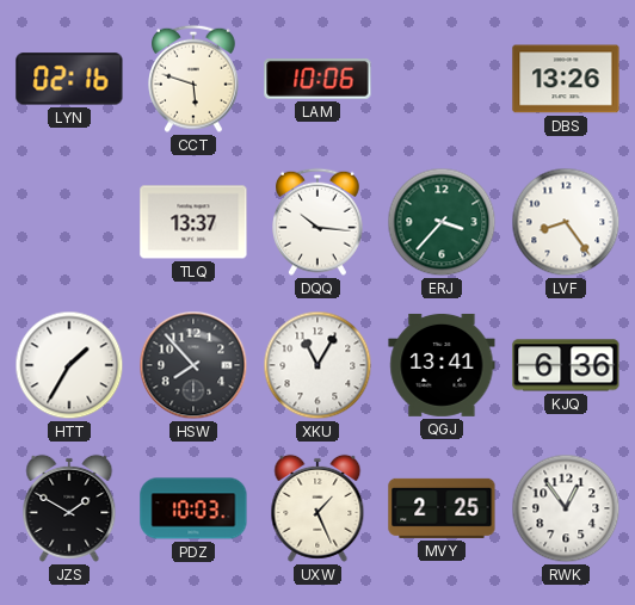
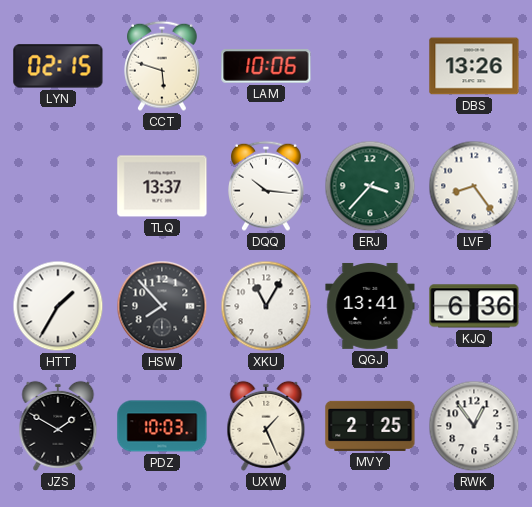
LYN: 02:16 -> 02:15
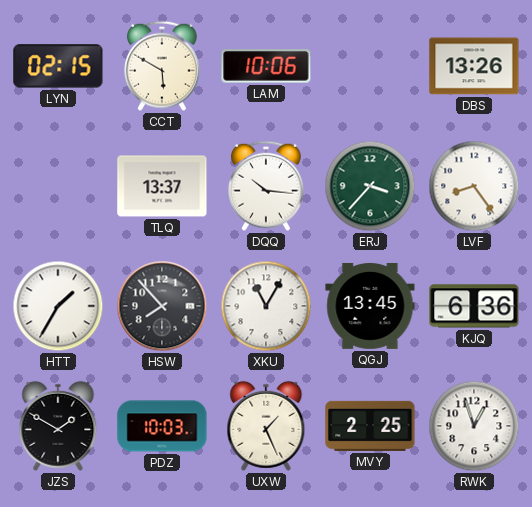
CCT: 5:48 -> 5:50
QGJ: 13:41 -> 13:45
RWK: 12:54 -> 12:57
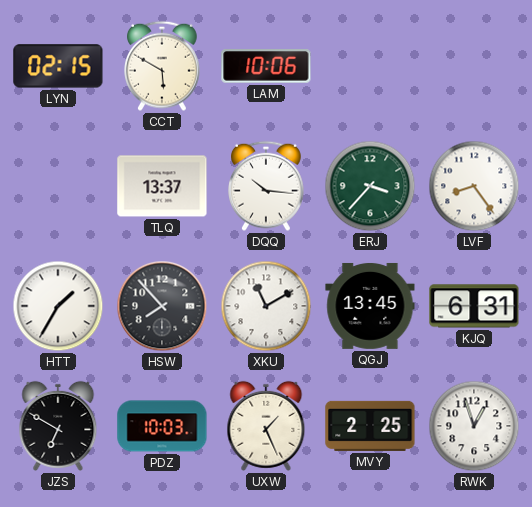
DBS: 13:26 -> none
XKU: 11:05 -> 11:10
KJQ: 6:36 -> 6:31
JZS: 1:50 -> 6:50
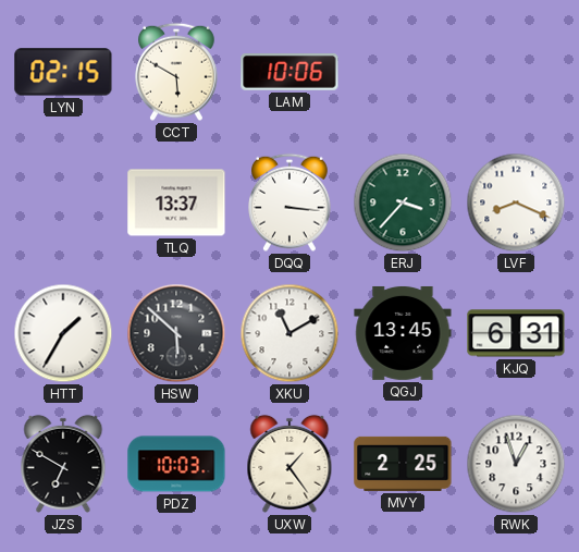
DQQ: 10:16 -> 3:16
LVF: 8:24 -> 8:19
HSW: 7:53 -> 5:52
UXW: 1:26 -> 1:24
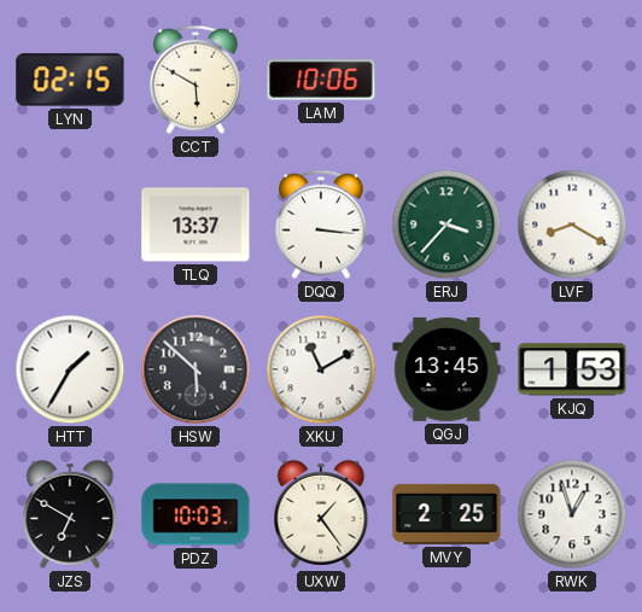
LVF: 8:19 -> 8:20
KJQ: 6:31 -> 1:53
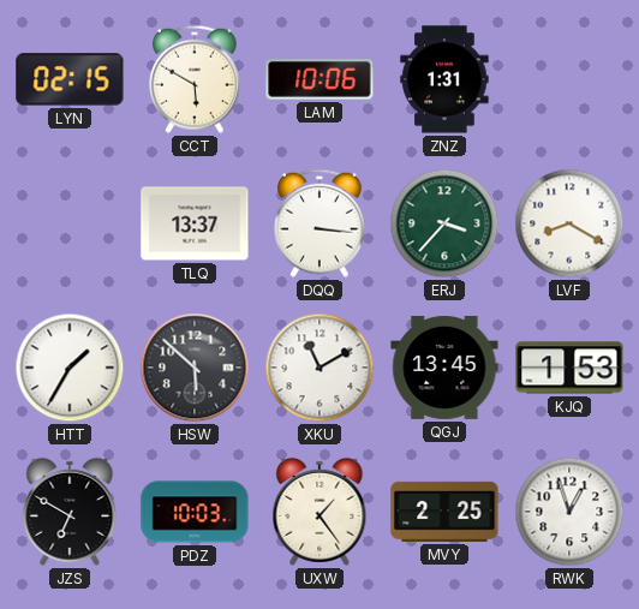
ZNZ: none -> 1:31
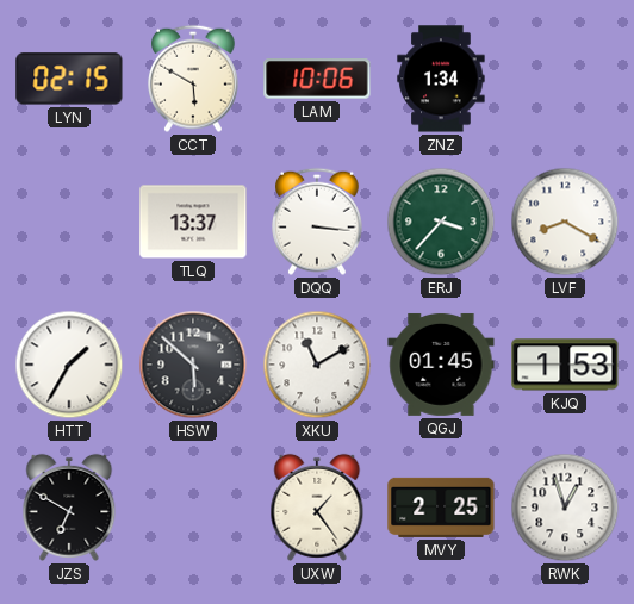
ZNZ: 1:31 -> 1:34
QGJ: 13:45 -> 01:45
PDZ: 10:03 -> none
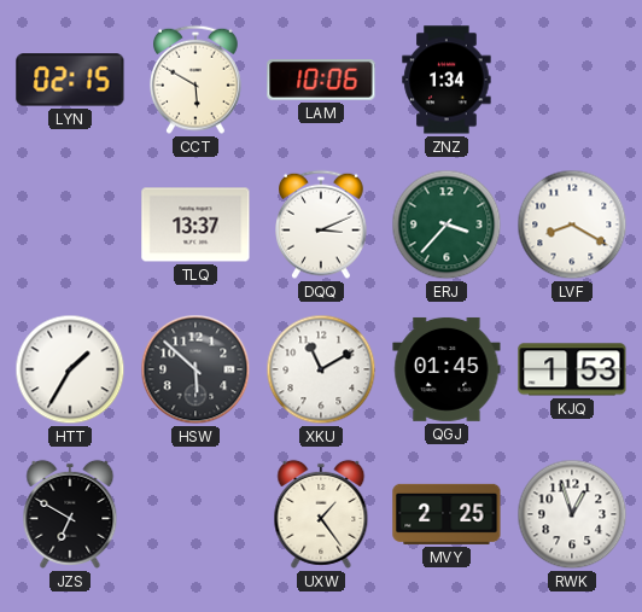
DQQ: 3:16 -> 3:11
